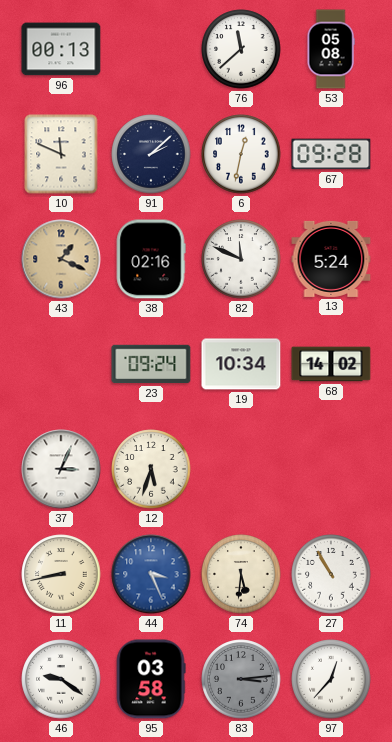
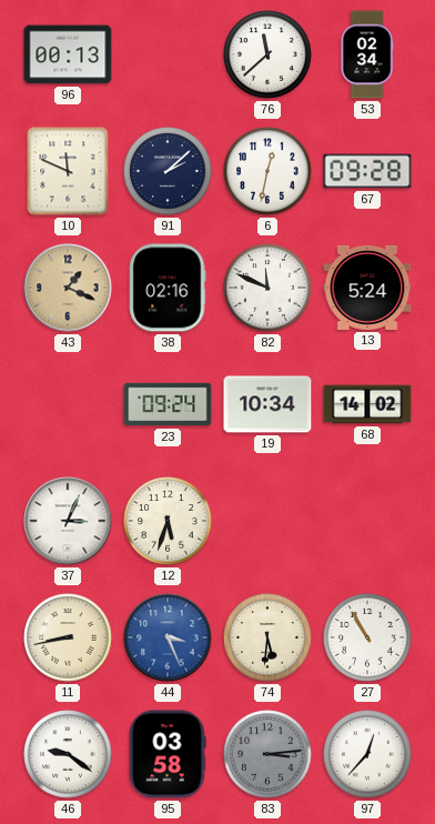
53: 05:08 -> 02:34
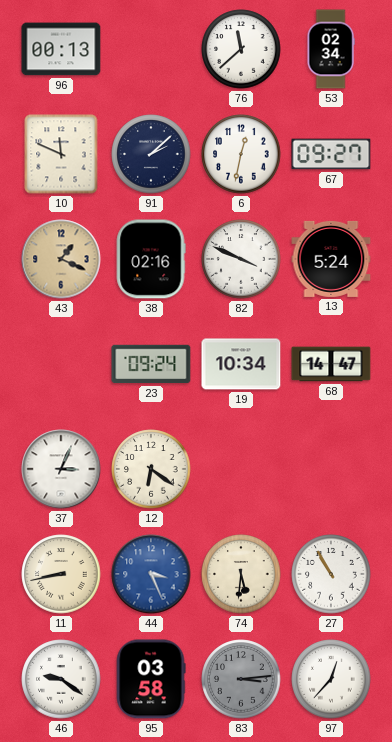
67: 09:28 -> 09:27
82: 11:49 -> 3:49
68: 14:02 -> 14:47
12: 5:33 -> 6:21
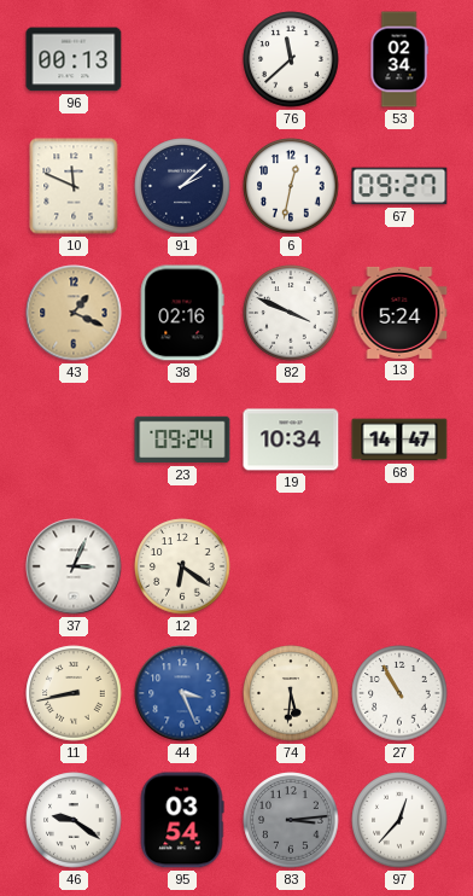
95: 03:58 -> 03:54
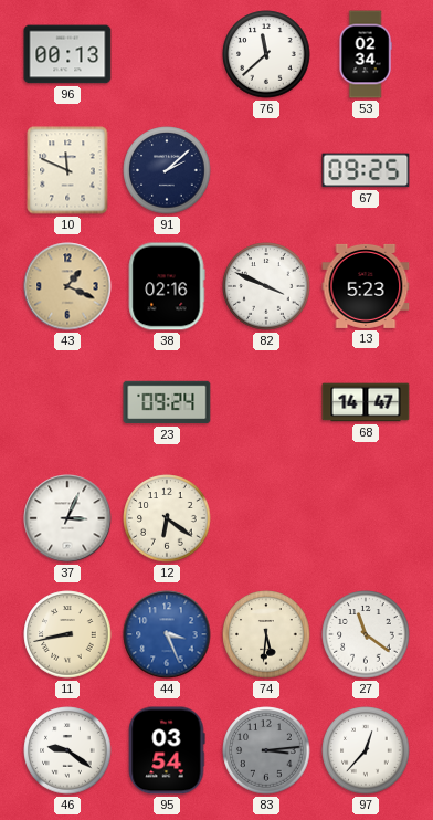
6: 12:32 -> none
67: 09:27 -> 09:25
13: 5:24 -> 5:23
19: 10:34 -> none
27: 10:55 -> 11:21
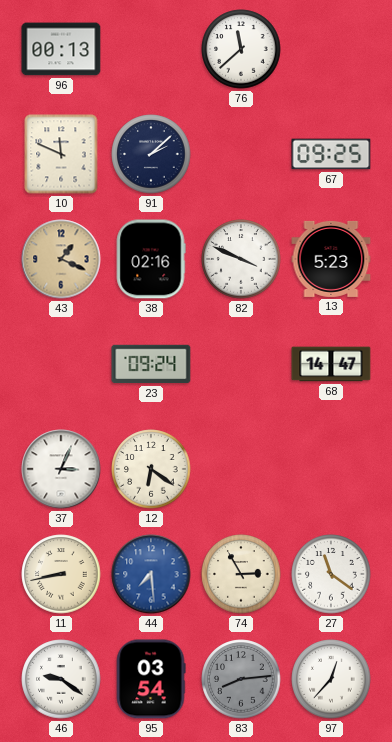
53: 02:34 -> none
44: 3:26 -> 7:29
74: 5:31 -> 2:55
83: 3:14 -> 8:14
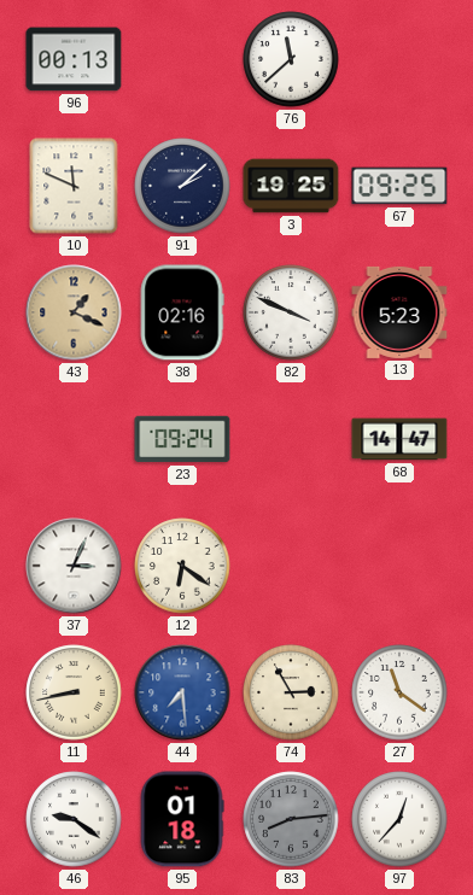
3: none -> 19:25
95: 03:54 -> 01:18
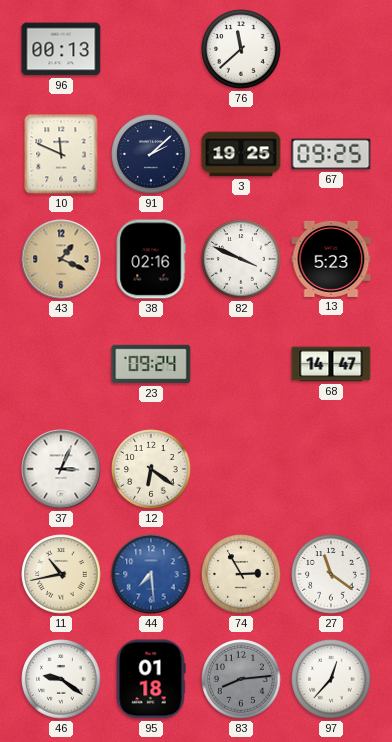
11: 8:43 -> 10:43
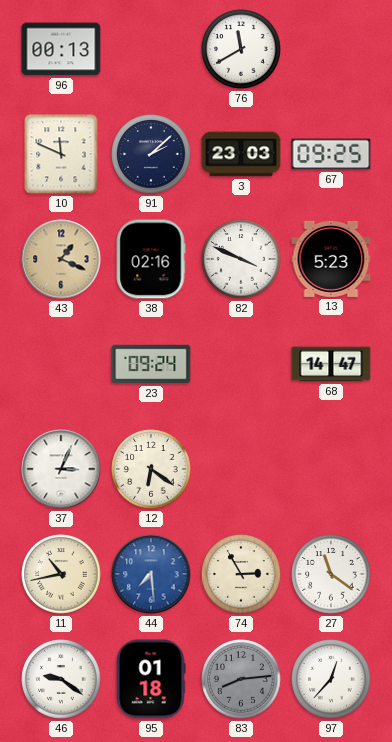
76: 11:38 -> 11:40
3: 19:25 -> 23:03
